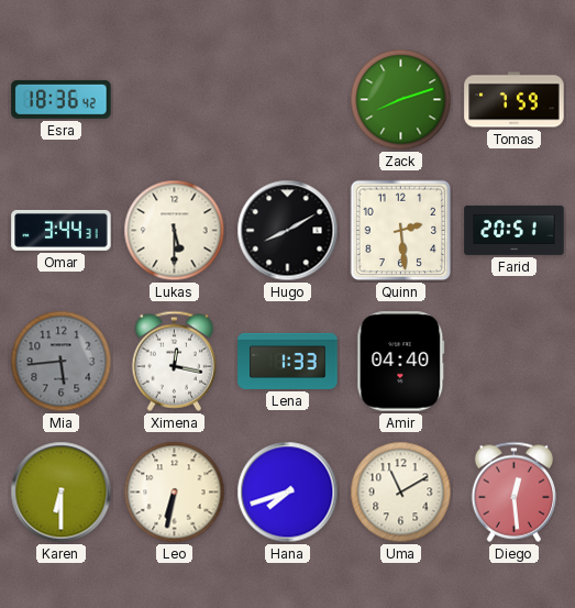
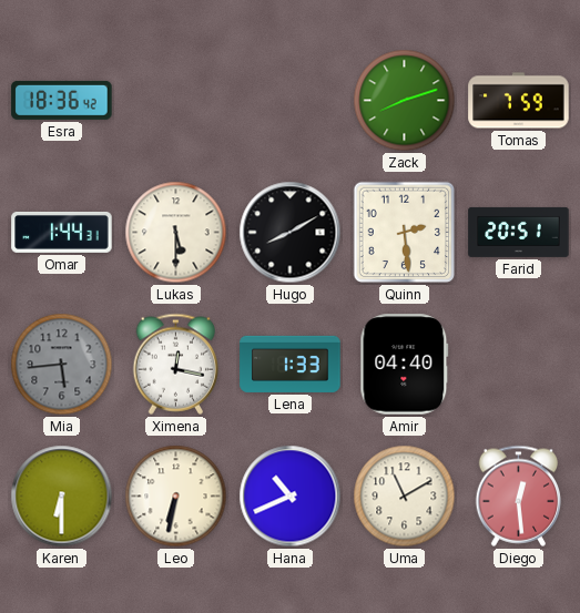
Omar: 3:44 -> 1:44
Hana: 7:42 -> 10:41
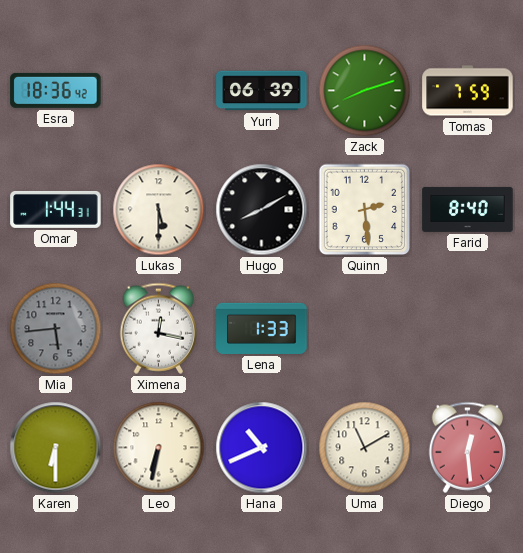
Yuri: none -> 06:39
Farid: 20:51 -> 8:40
Amir: 04:40 -> none
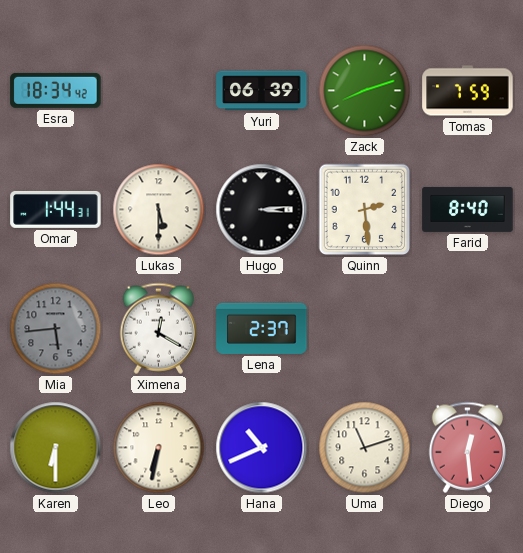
Esra: 18:36 -> 18:34
Hugo: 8:10 -> 3:14
Ximena: 12:17 -> 12:20
Lena: 1:33 -> 2:37
Uma: 11:10 -> 11:12
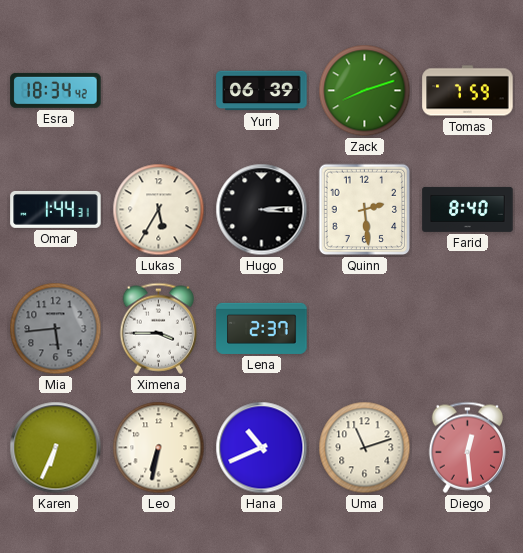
Lukas: 5:30 -> 5:35
Ximena: 12:20 -> 3:45
Karen: 6:30 -> 6:34
